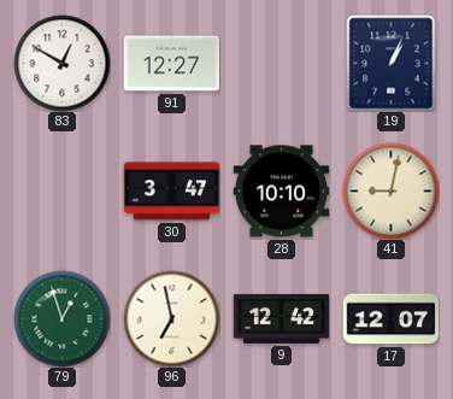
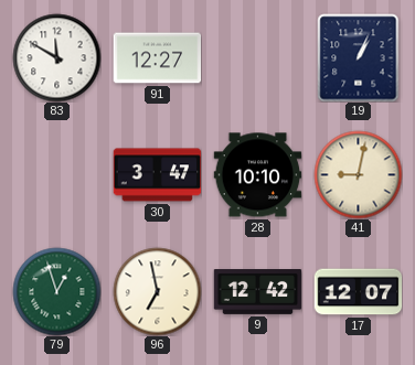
83: 12:50 -> 11:50
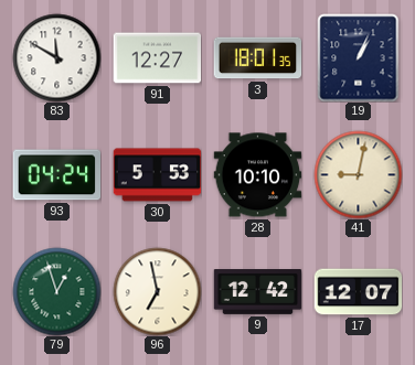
3: none -> 18:01
93: none -> 04:24
30: 3:47 -> 5:53
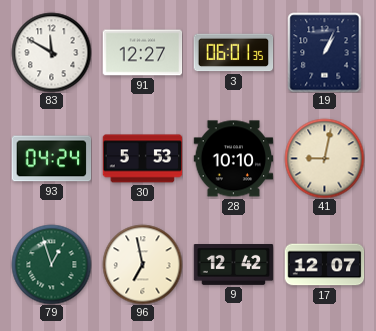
3: 18:01 -> 06:01
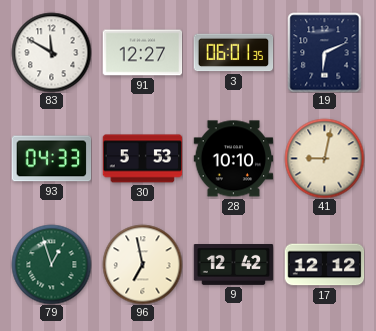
19: 1:04 -> 6:11
93: 04:24 -> 04:33
17: 12:07 -> 12:12
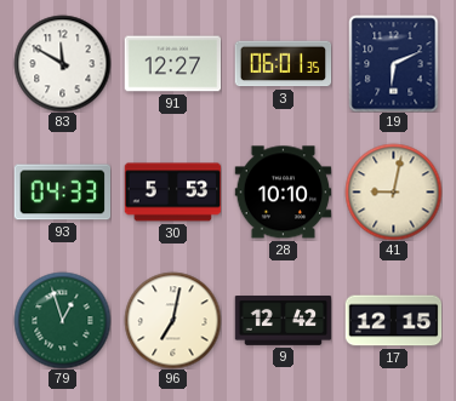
96: 6:58 -> 7:02
17: 12:12 -> 12:15
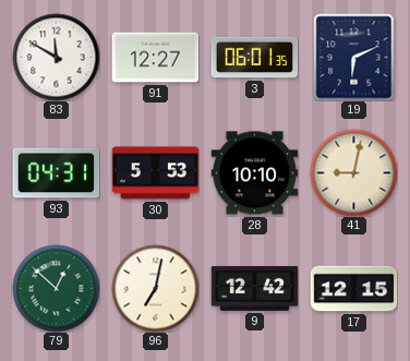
93: 04:33 -> 04:31
79: 12:57 -> 12:52
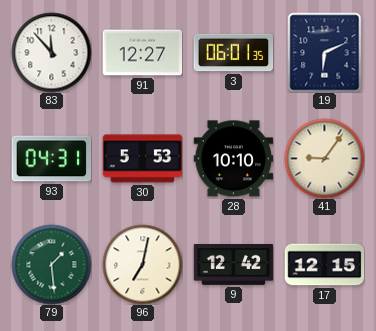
83: 11:50 -> 11:53
41: 9:02 -> 9:06
79: 12:52 -> 1:29
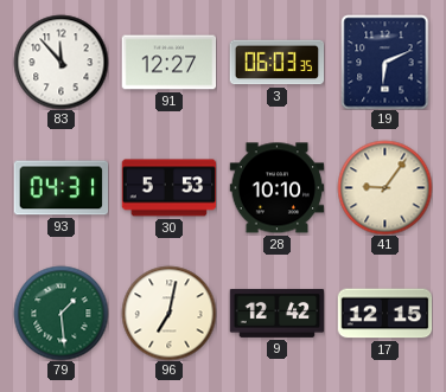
3: 06:01 -> 06:03
